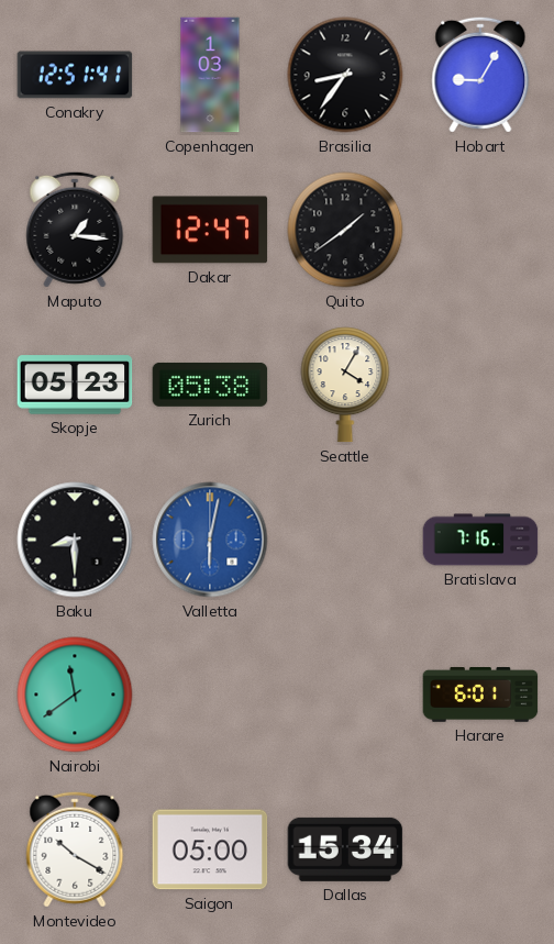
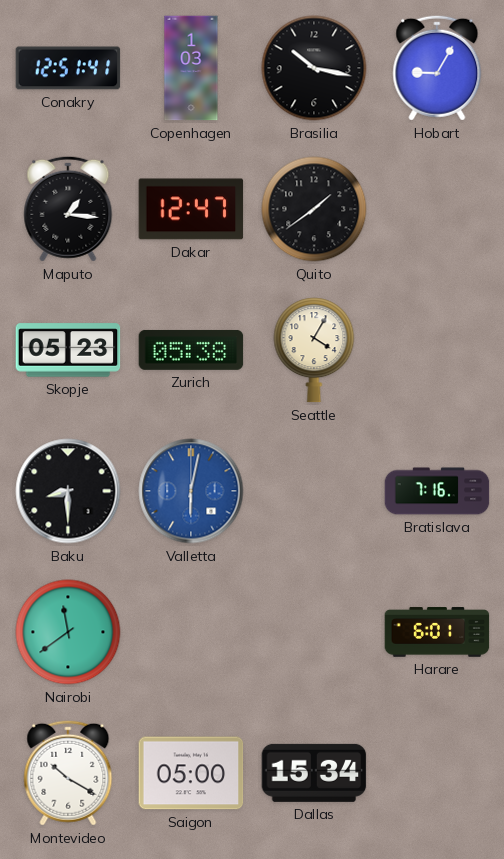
Brasilia: 8:36 -> 10:17
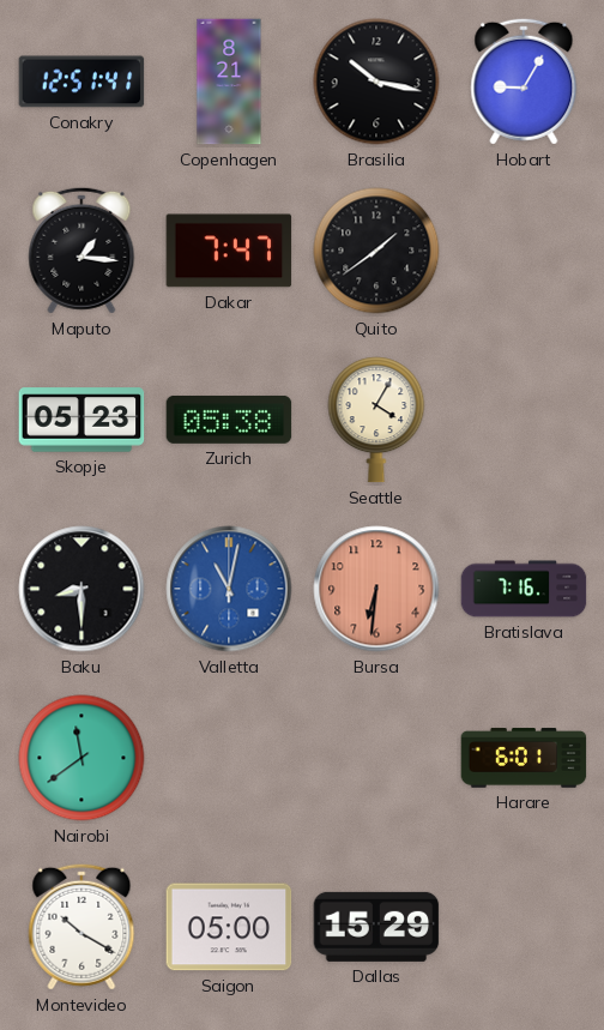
Copenhagen: 1:03 -> 8:21
Dakar: 12:47 -> 7:47
Valletta: 6:02 -> 11:02
Bursa: none -> 6:31
Dallas: 15:34 -> 15:29
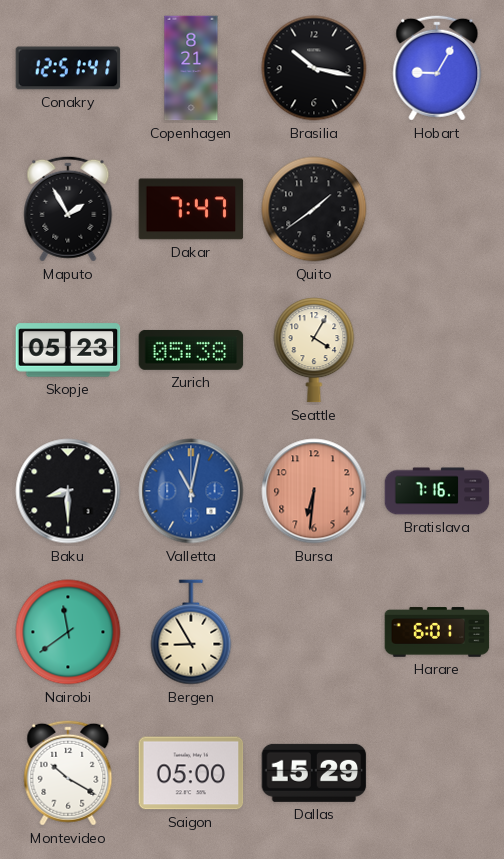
Maputo: 1:16 -> 1:55
Bergen: none -> 8:55
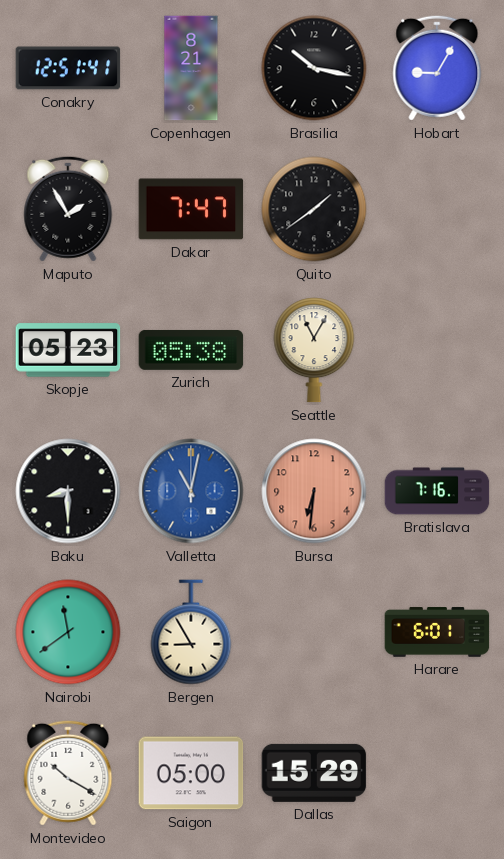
Seattle: 4:05 -> 11:05
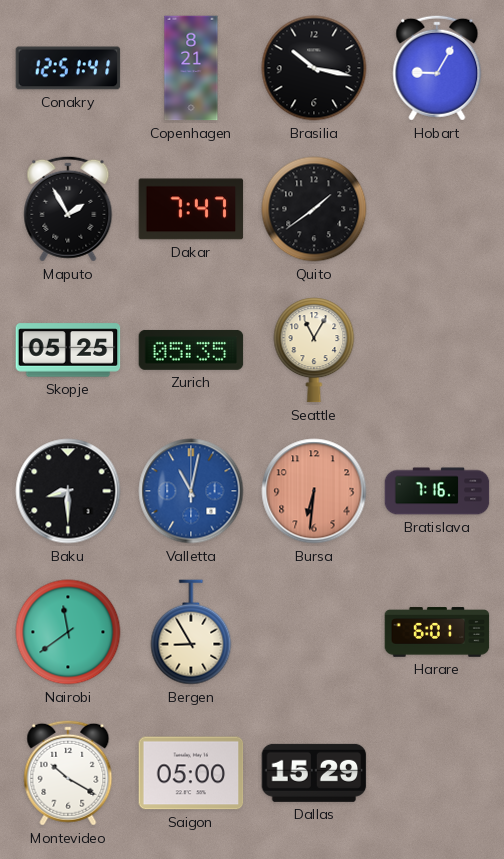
Skopje: 05:23 -> 05:25
Zurich: 05:38 -> 05:35
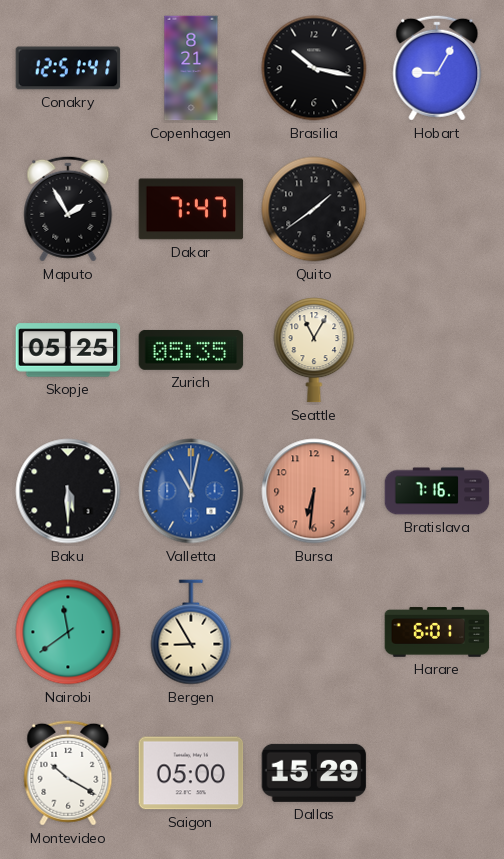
Baku: 8:30 -> 5:30
